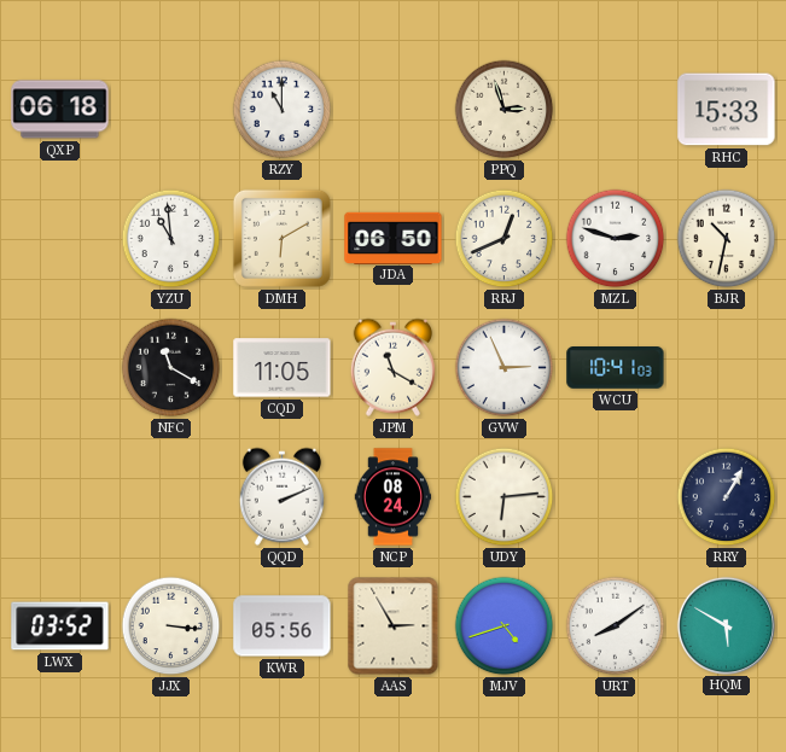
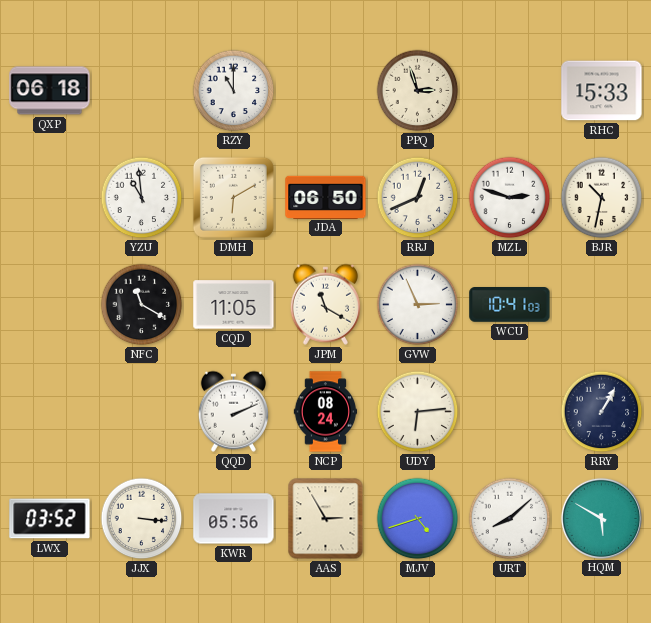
URT: 8:09 -> 8:08
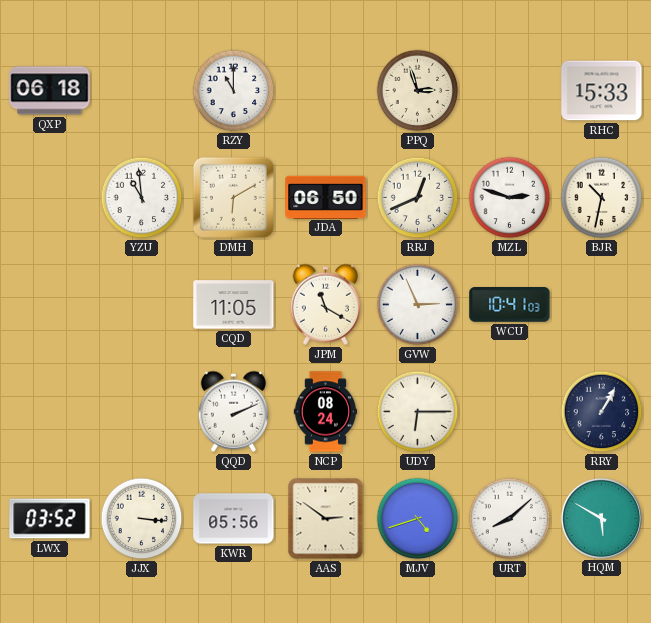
NFC: 11:20 -> none
UDY: 6:14 -> 6:15
AAS: 2:55 -> 2:51
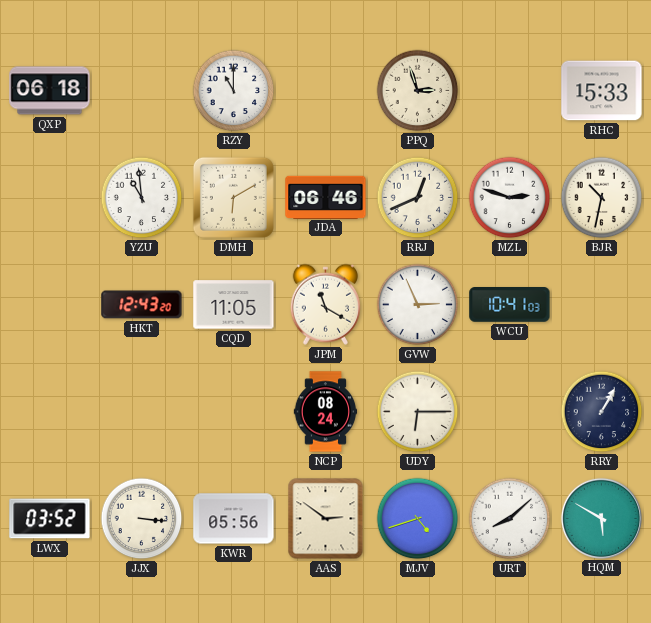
JDA: 06:50 -> 06:46
HKT: none -> 12:43
QQD: 2:11 -> none
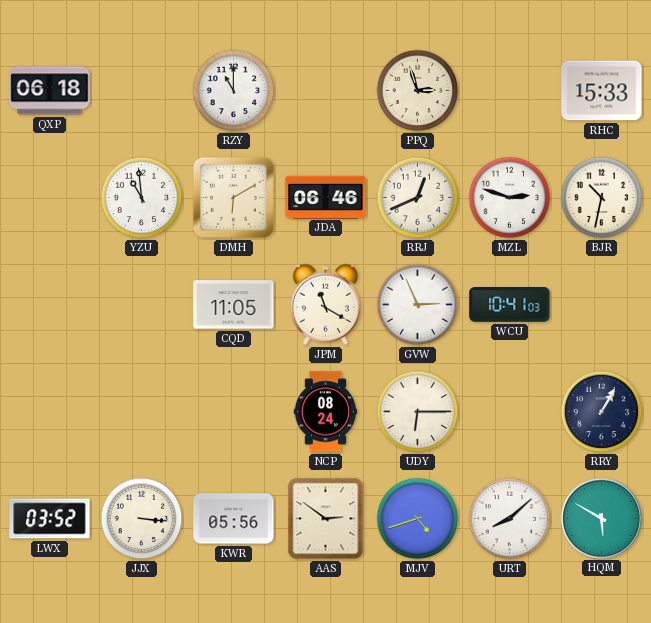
HKT: 12:43 -> none
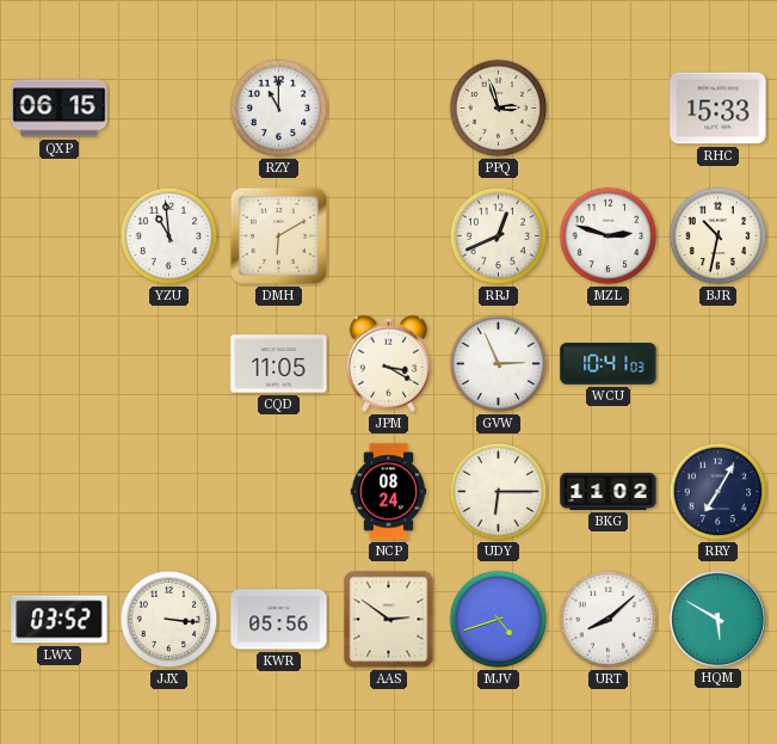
QXP: 06:18 -> 06:15
JDA: 06:46 -> none
JPM: 11:20 -> 3:20
BKG: none -> 11:02
RRY: 1:05 -> 7:05
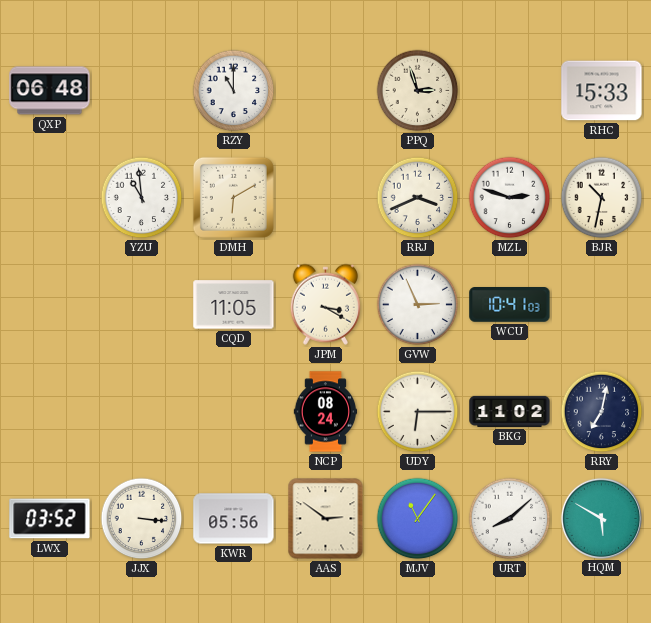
QXP: 06:15 -> 06:48
RRJ: 12:41 -> 3:41
RRY: 7:05 -> 7:02
MJV: 4:42 -> 11:06
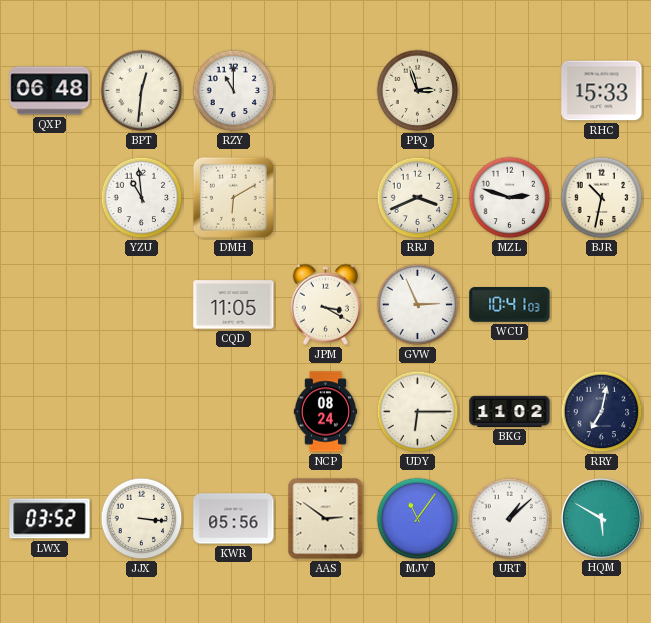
BPT: none -> 12:31
URT: 8:08 -> 1:08
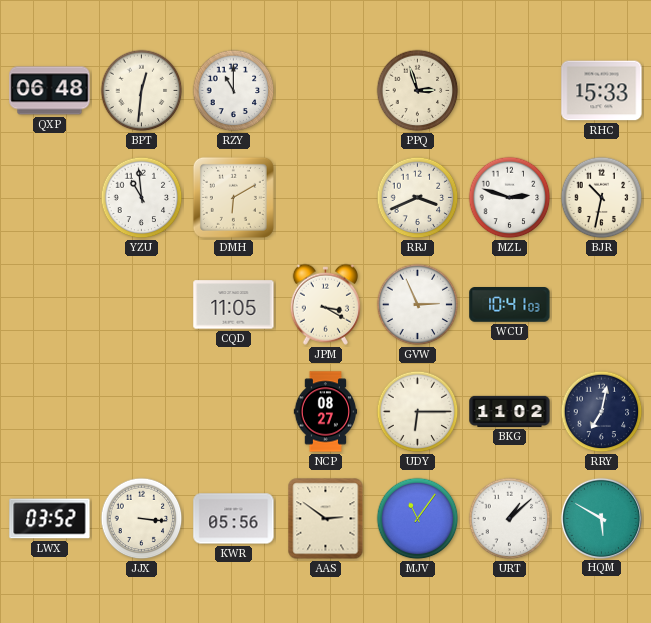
NCP: 08:24 -> 08:27
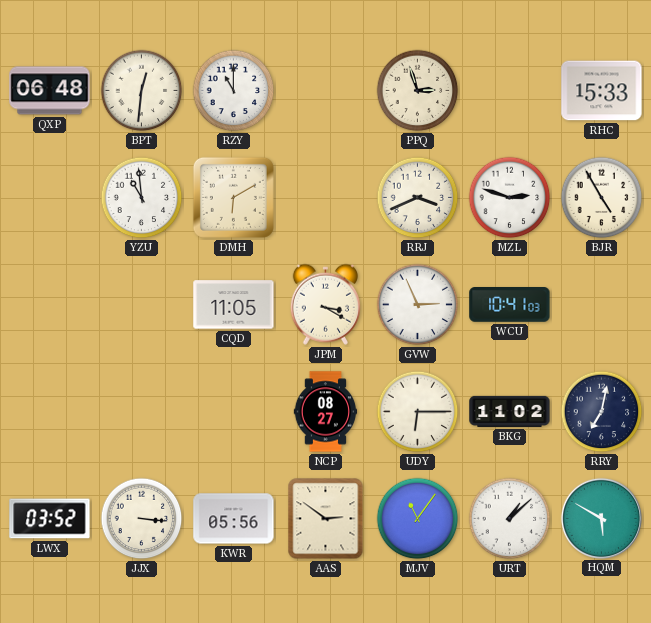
BJR: 10:32 -> 4:55
